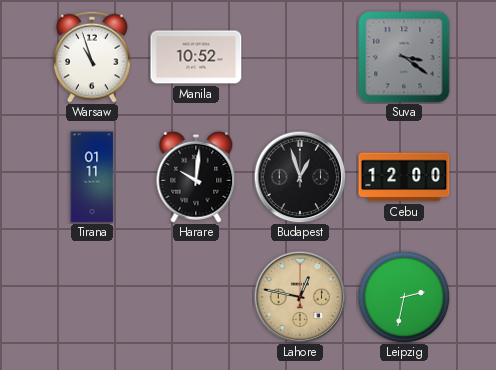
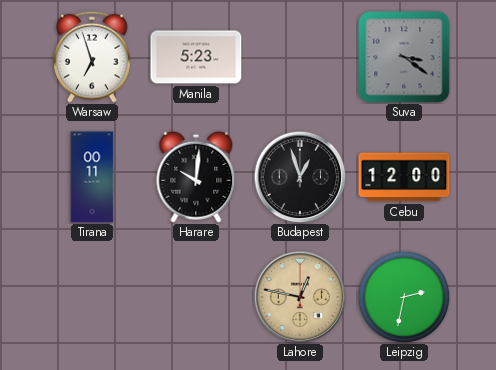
Warsaw: 10:57 -> 6:57
Manila: 10:52 -> 5:23
Tirana: 01:11 -> 00:11
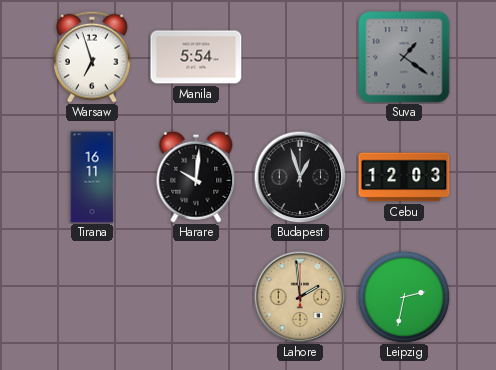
Manila: 5:23 -> 5:54
Suva: 3:21 -> 1:21
Tirana: 00:11 -> 16:11
Cebu: 12:00 -> 12:03
Lahore: 12:47 -> 1:59
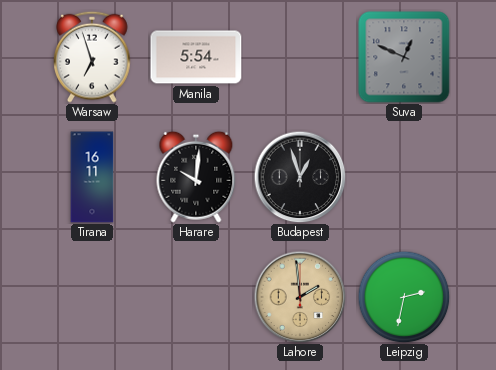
Suva: 1:21 -> 12:49
Cebu: 12:03 -> none
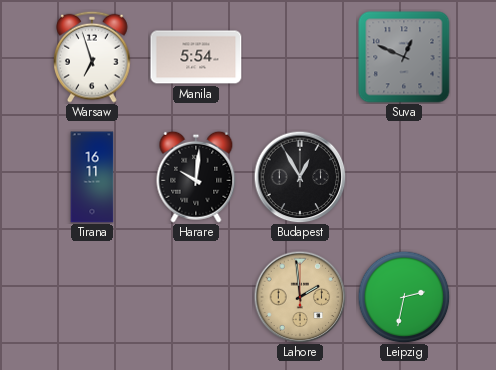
Budapest: 12:57 -> 12:55
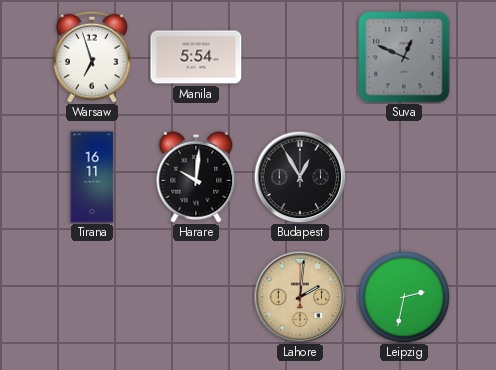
Lahore: 1:59 -> 2:01
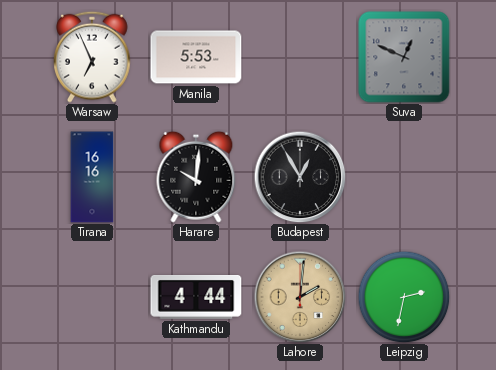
Warsaw: 6:57 -> 6:56
Manila: 5:54 -> 5:53
Tirana: 16:11 -> 16:16
Kathmandu: none -> 4:44
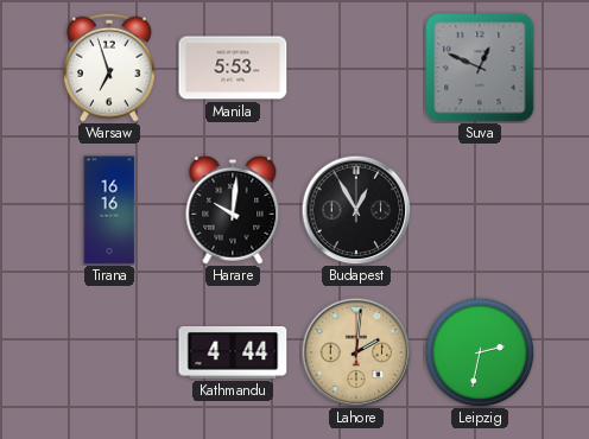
Warsaw: 6:56 -> 6:57
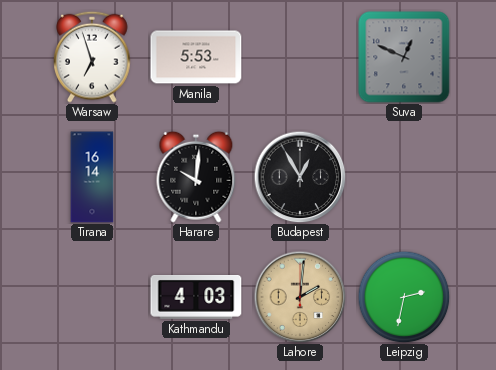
Tirana: 16:16 -> 16:14
Kathmandu: 4:44 -> 4:03
